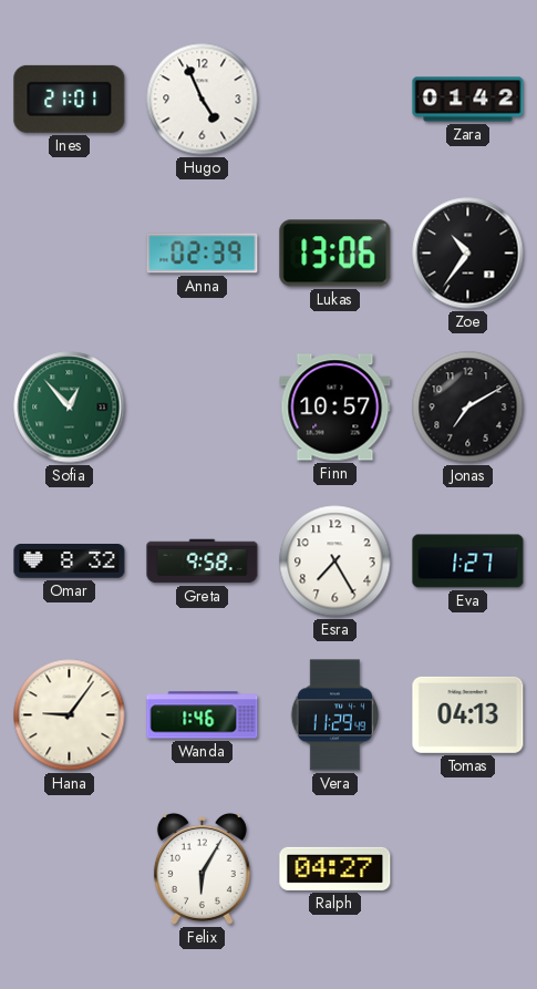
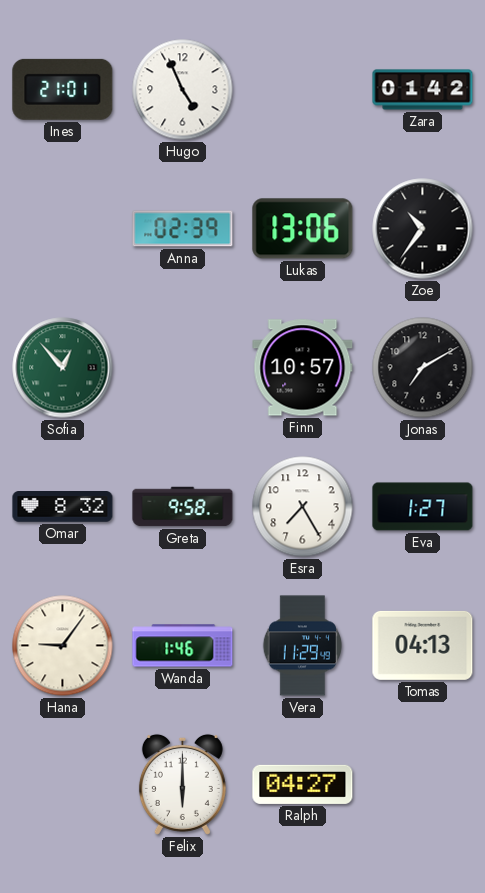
Felix: 6:05 -> 6:00
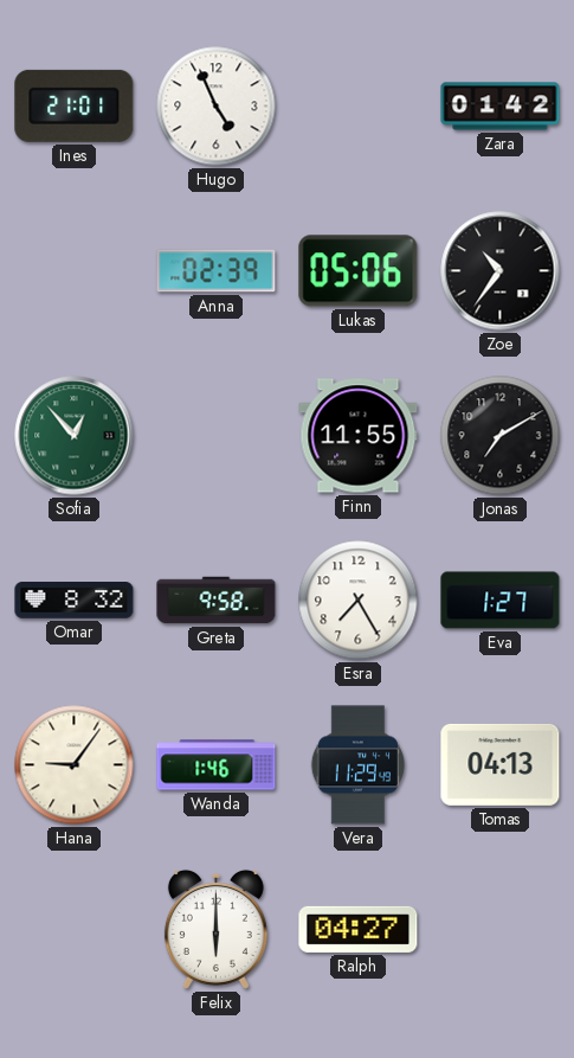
Lukas: 13:06 -> 05:06
Finn: 10:57 -> 11:55
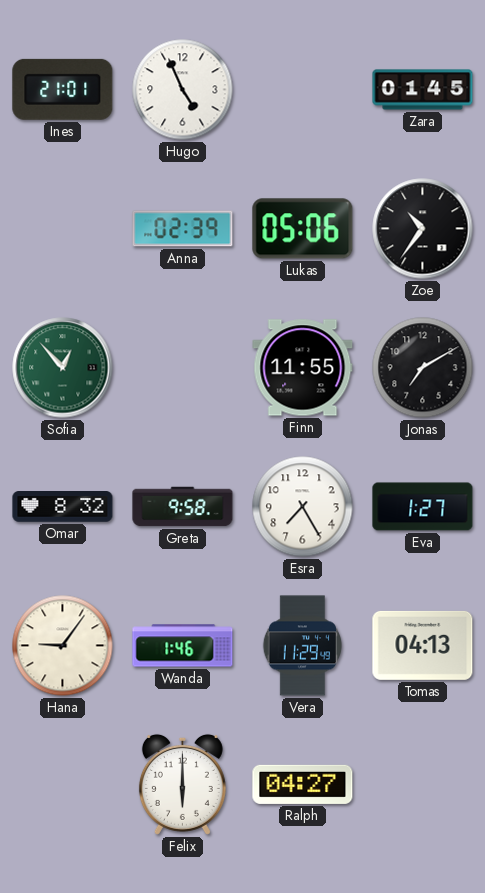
Zara: 01:42 -> 01:45
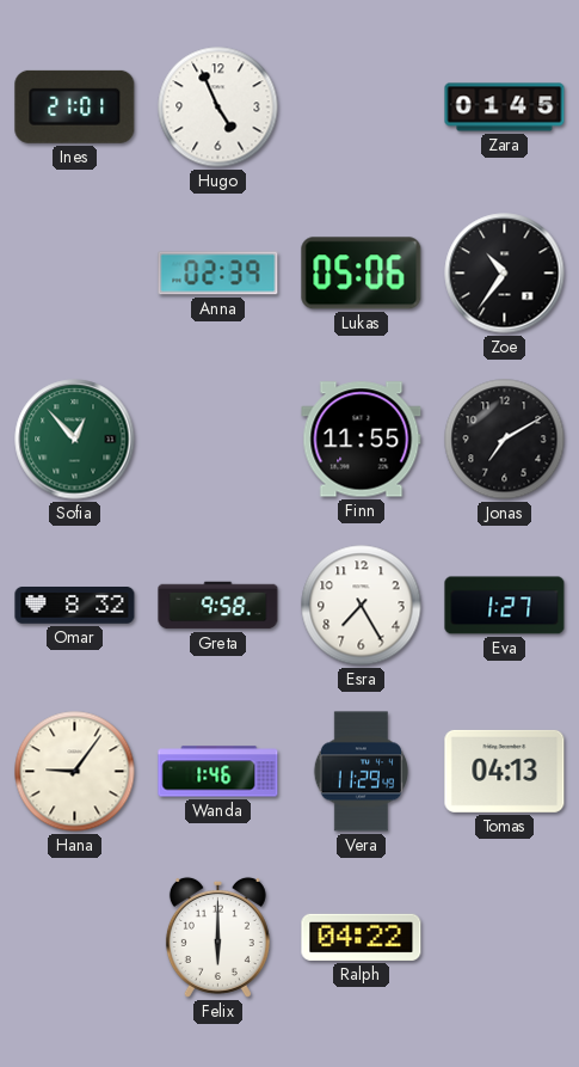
Ralph: 04:27 -> 04:22
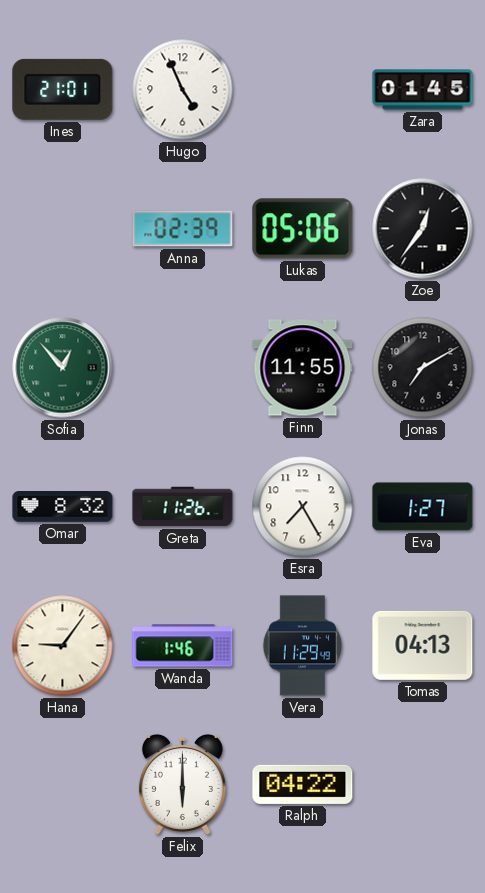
Zoe: 10:36 -> 12:36
Greta: 9:58 -> 11:26
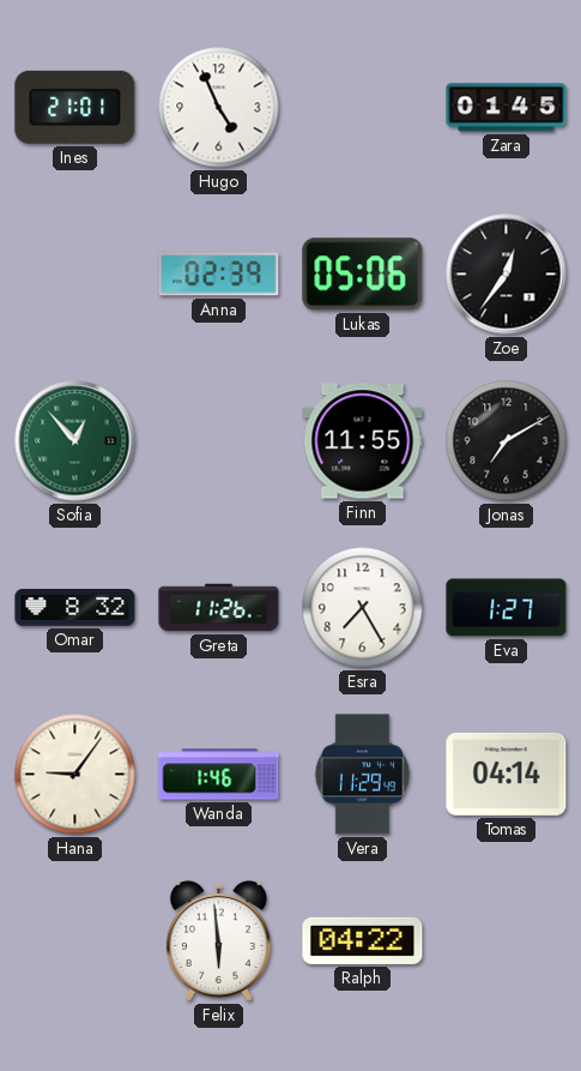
Tomas: 04:13 -> 04:14
Felix: 6:00 -> 5:59
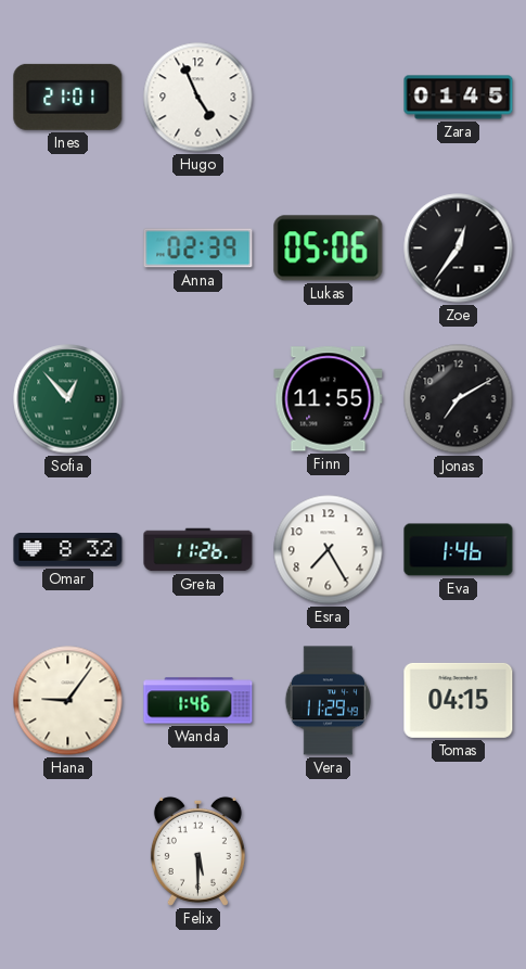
Eva: 1:27 -> 1:46
Tomas: 04:14 -> 04:15
Felix: 5:59 -> 5:30
Ralph: 04:22 -> none
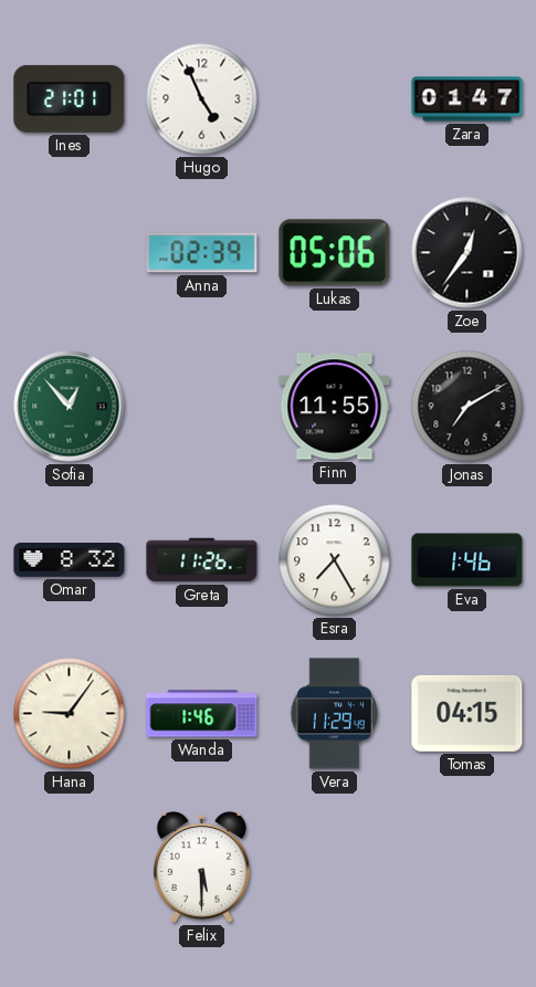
Zara: 01:45 -> 01:47
